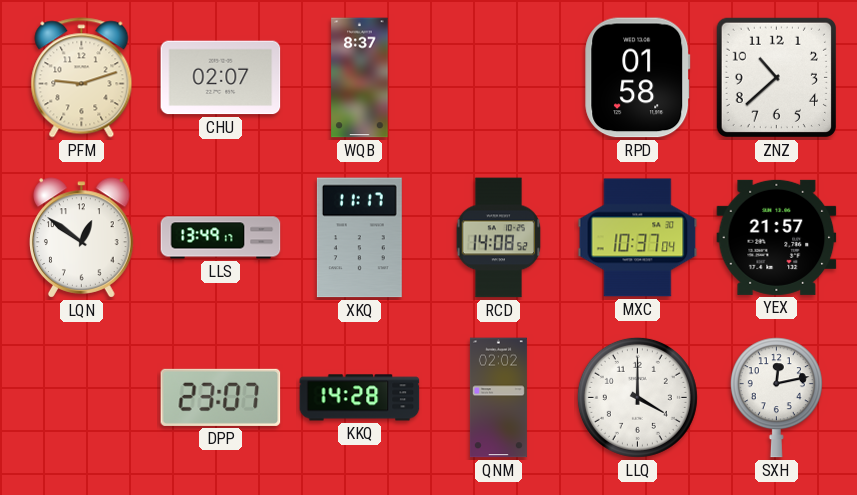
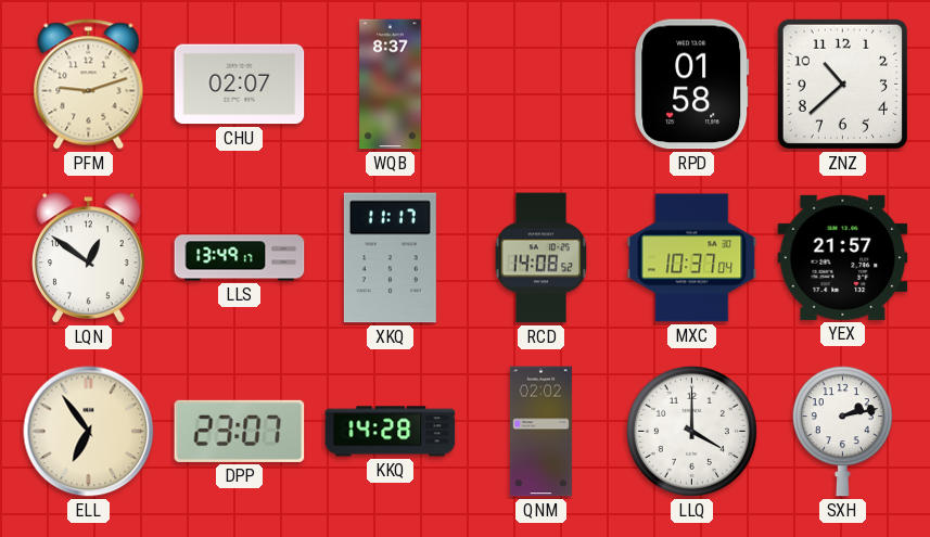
ELL: none -> 6:54
SXH: 12:13 -> 2:13
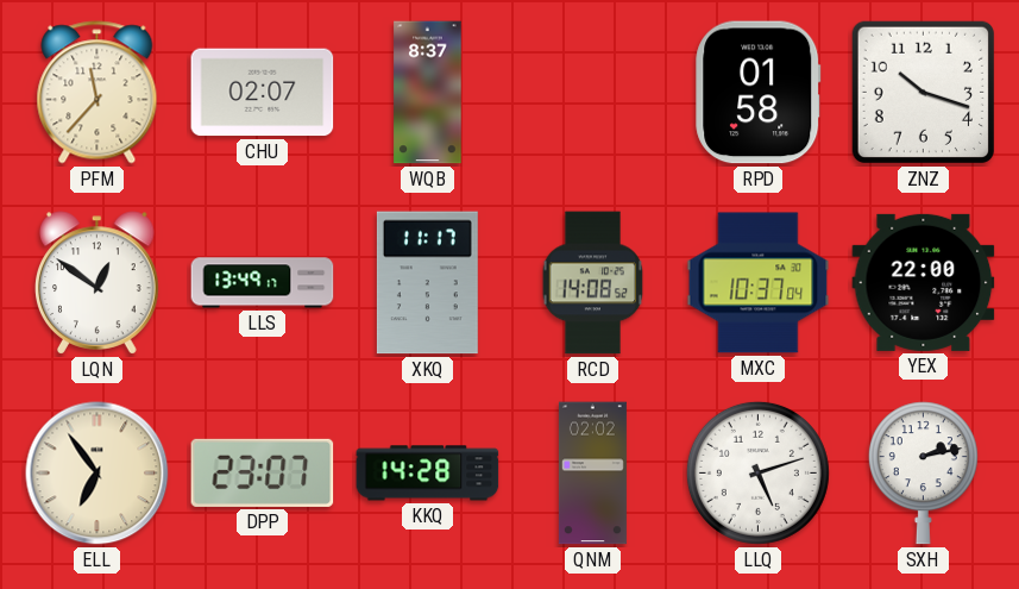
PFM: 9:12 -> 11:37
ZNZ: 10:38 -> 10:18
YEX: 21:57 -> 22:00
LLQ: 4:00 -> 5:12
